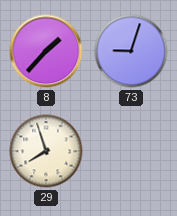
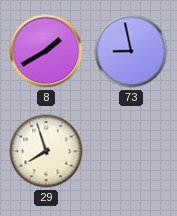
8: 1:37 -> 1:40
73: 9:03 -> 8:58
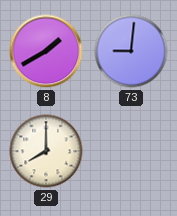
73: 8:58 -> 9:01
29: 7:57 -> 8:00
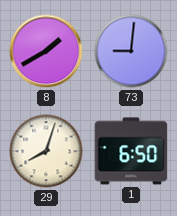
29: 8:00 -> 8:03
1: none -> 6:50
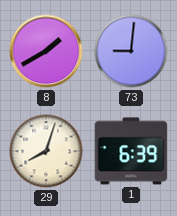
1: 6:50 -> 6:39
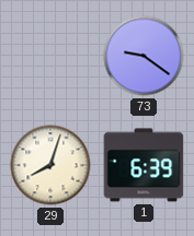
8: 1:40 -> none
73: 9:01 -> 9:21
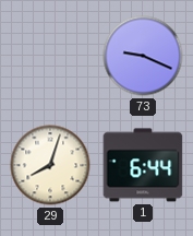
73: 9:21 -> 9:19
1: 6:39 -> 6:44
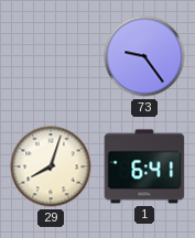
73: 9:19 -> 9:24
1: 6:44 -> 6:41
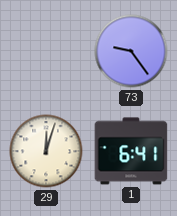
29: 8:03 -> 12:03
